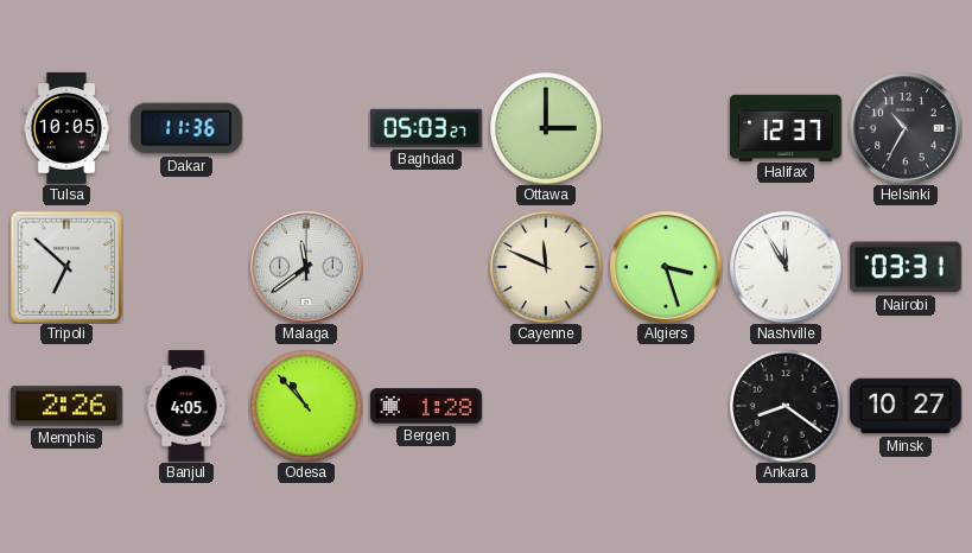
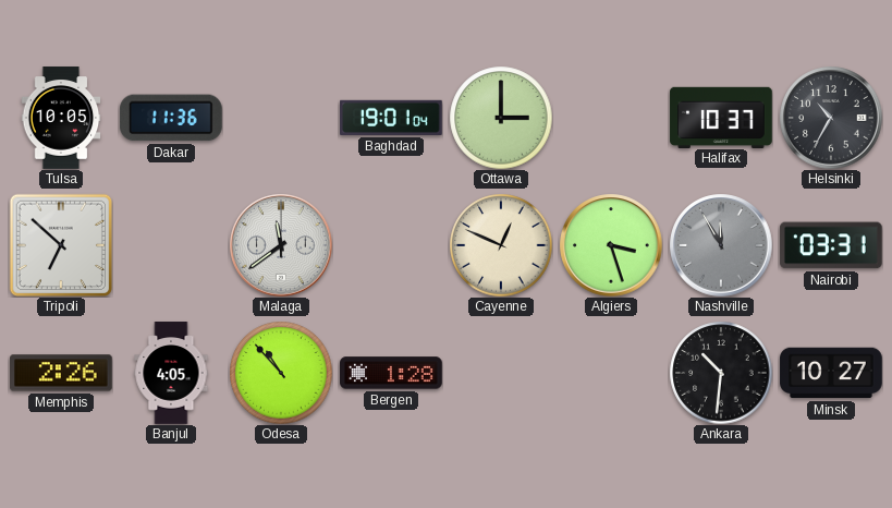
Baghdad: 05:03 -> 19:01
Halifax: 12:37 -> 10:37
Cayenne: 11:49 -> 12:49
Nashville dial: white -> grey
Ankara: 8:21 -> 10:31
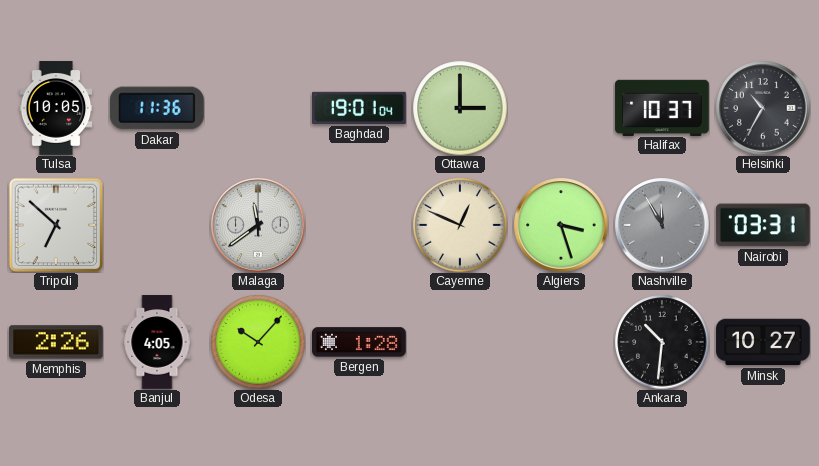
Odesa: 10:53 -> 10:07
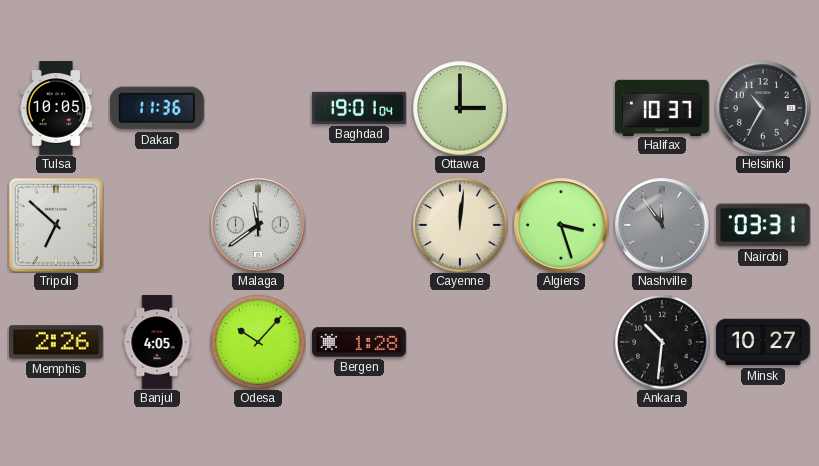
Cayenne: 12:49 -> 12:01
Nashville: 11:55 -> 11:54
